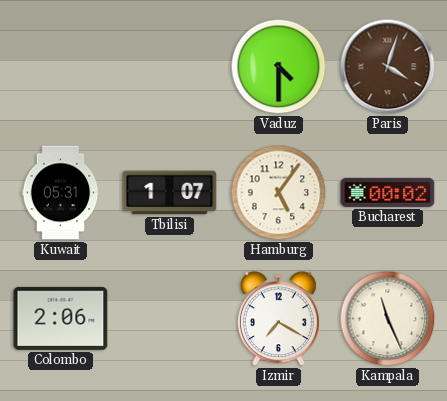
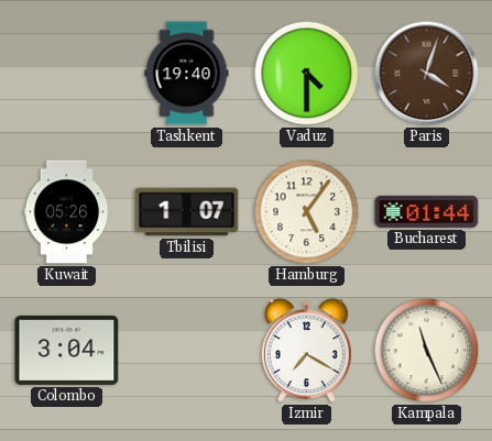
Tashkent: none -> 19:40
Kuwait: 05:31 -> 05:26
Bucharest: 00:02 -> 01:44
Colombo: 2:06 -> 3:04
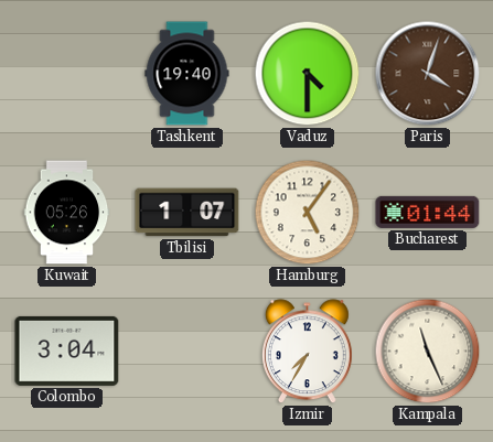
Izmir: 7:20 -> 7:35
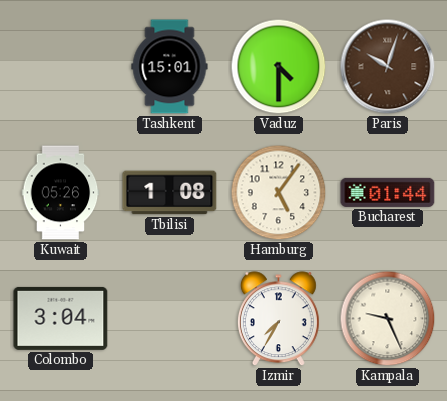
Tashkent: 19:40 -> 15:01
Paris: 4:03 -> 10:03
Tbilisi: 1:07 -> 1:08
Kampala: 11:26 -> 9:26
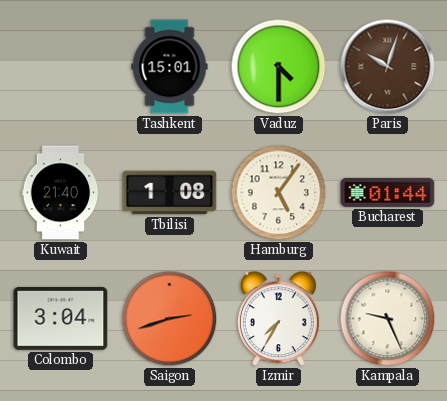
Kuwait: 05:26 -> 21:40
Saigon: none -> 2:42
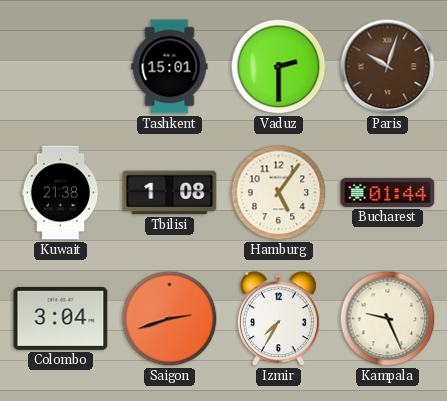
Vaduz: 4:30 -> 2:30
Kuwait: 21:40 -> 21:38
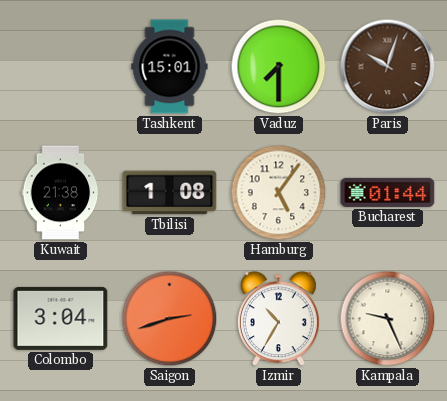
Vaduz: 2:30 -> 7:30
Izmir: 7:35 -> 10:35
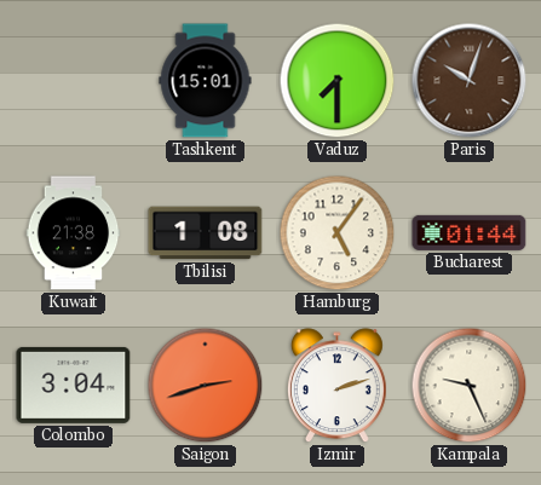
Izmir: 10:35 -> 2:12
